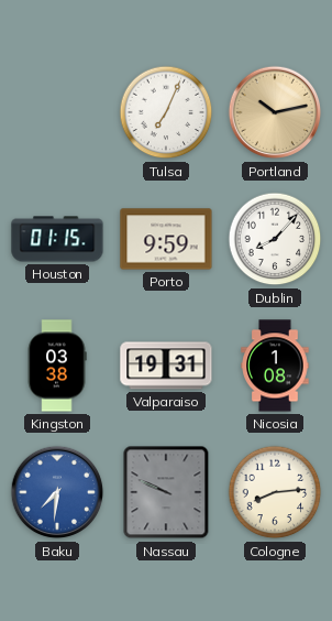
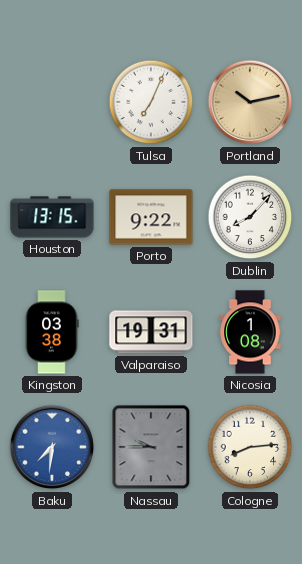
Houston: 01:15 -> 13:15
Porto: 9:59 -> 9:22
Nassau: 9:49 -> 9:45
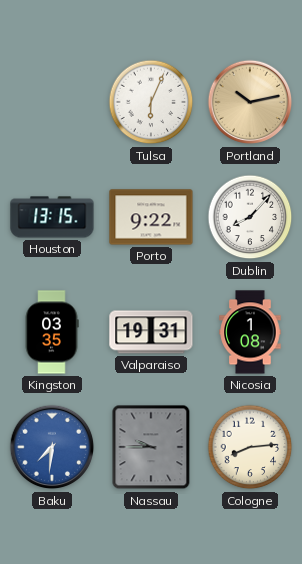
Tulsa: 7:04 -> 6:04
Kingston: 03:38 -> 03:35
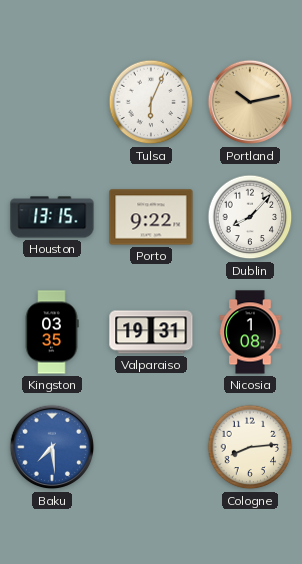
Baku: 7:31 -> 7:29
Nassau: 9:45 -> none
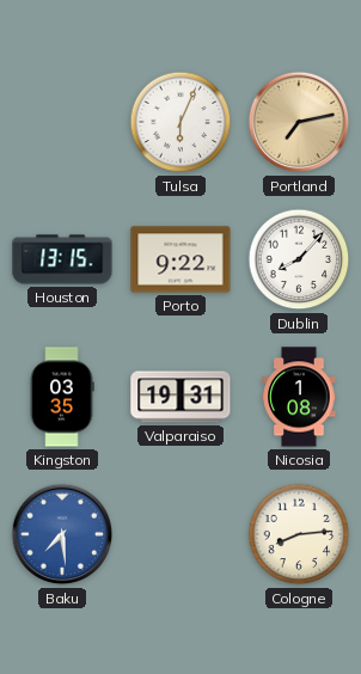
Portland: 10:13 -> 7:13
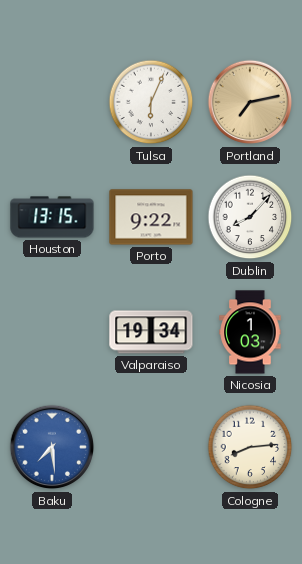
Kingston: 03:35 -> none
Valparaiso: 19:31 -> 19:34
Nicosia: 1:08 -> 1:03
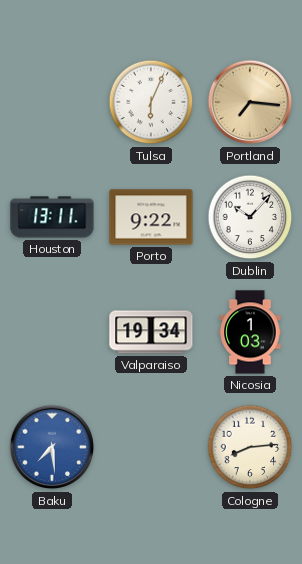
Portland: 7:13 -> 7:16
Houston: 13:15 -> 13:11
Dublin: 8:07 -> 10:07
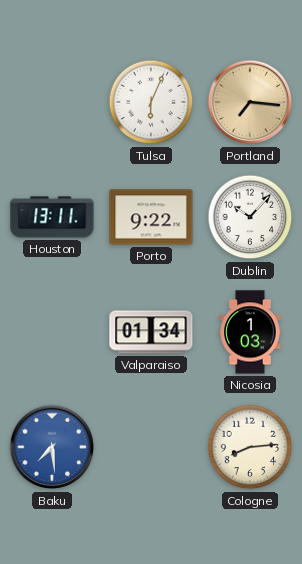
Valparaiso: 19:34 -> 01:34
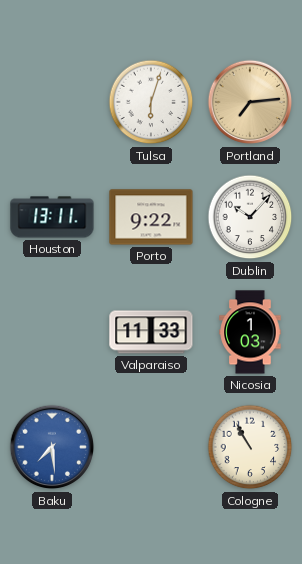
Tulsa: 6:04 -> 6:03
Portland: 7:16 -> 7:14
Valparaiso: 01:34 -> 11:33
Cologne: 8:14 -> 10:55
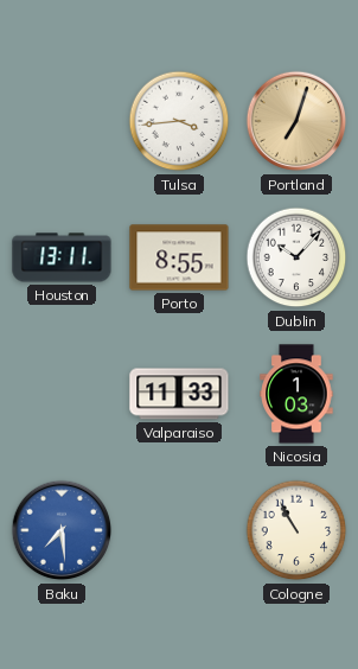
Tulsa: 6:03 -> 3:44
Portland: 7:14 -> 7:03
Porto: 9:22 -> 8:55
